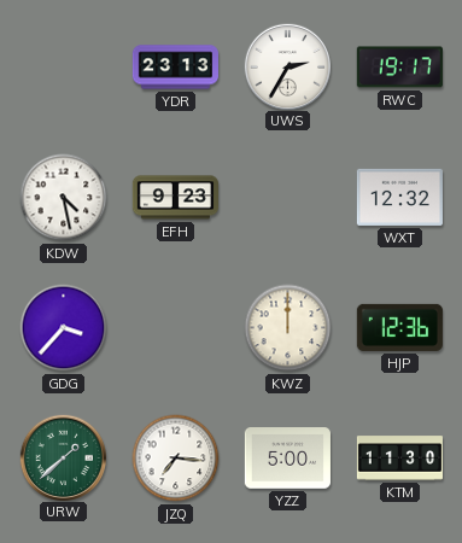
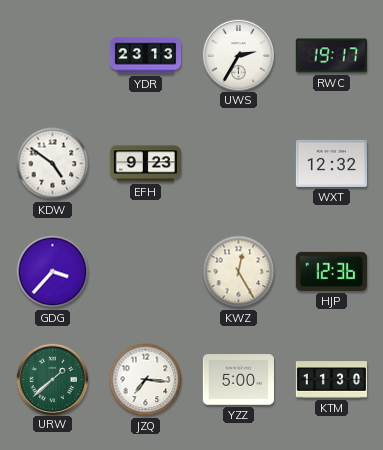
KDW: 4:28 -> 4:51
KWZ: 12:00 -> 12:25
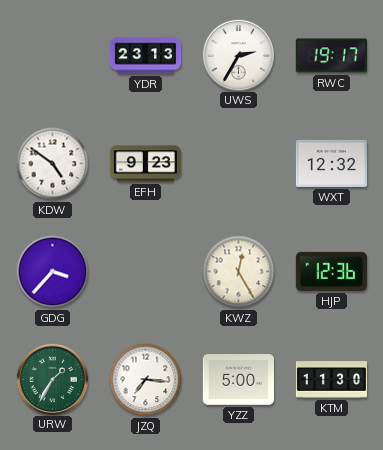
URW: 1:38 -> 1:35
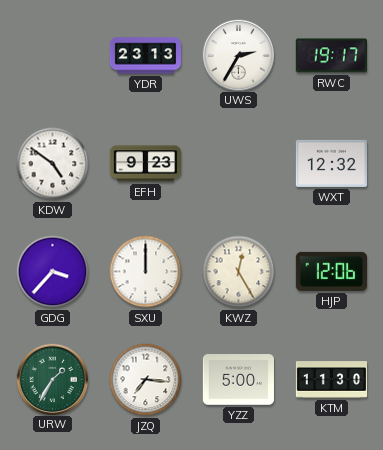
SXU: none -> 12:00
HJP: 12:36 -> 12:06
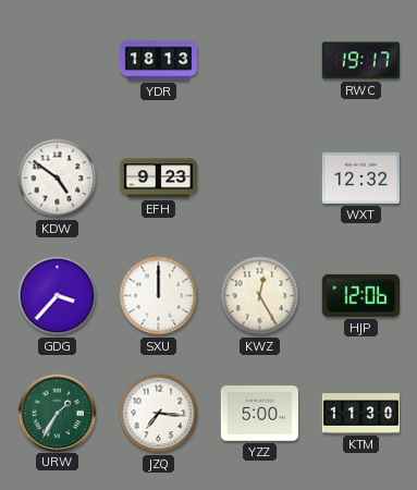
YDR: 23:13 -> 18:13
UWS: 2:35 -> none
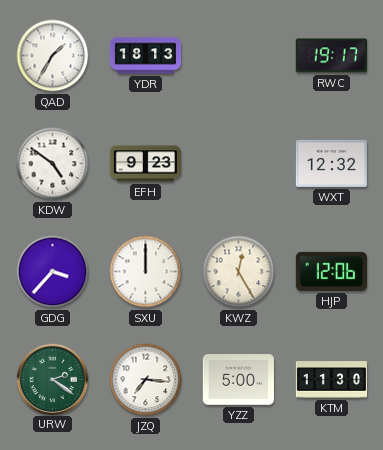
QAD: none -> 1:35
URW: 1:35 -> 2:21
